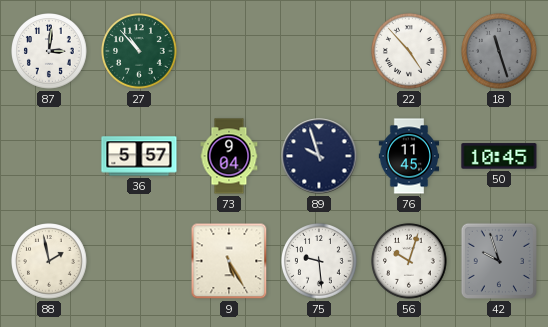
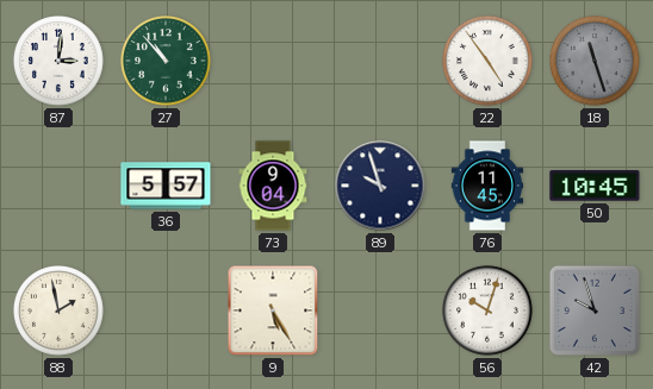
22: 4:53 -> 4:54
75: 9:29 -> none
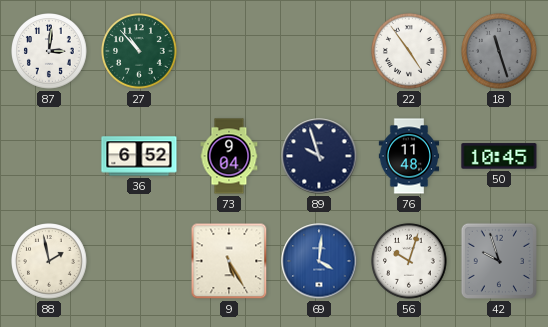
36: 5:57 -> 6:52
76: 11:45 -> 11:48
69: none -> 4:01
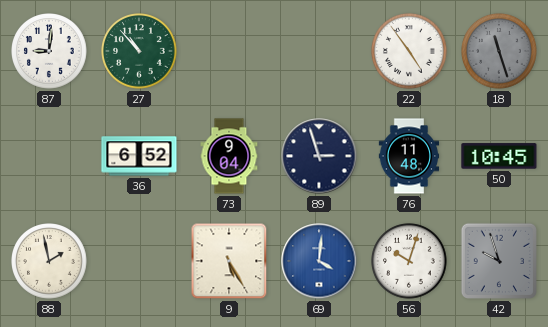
87: 3:01 -> 9:01
89: 9:57 -> 2:57
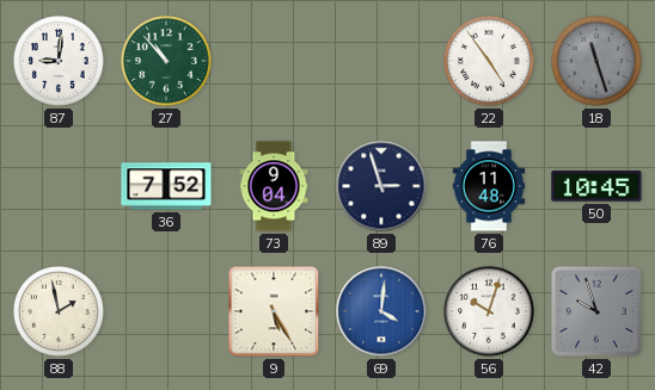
36: 6:52 -> 7:52
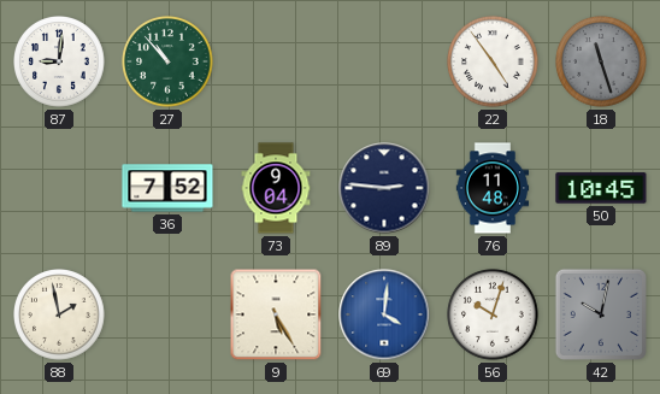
89: 2:57 -> 2:46
42: 9:57 -> 10:02
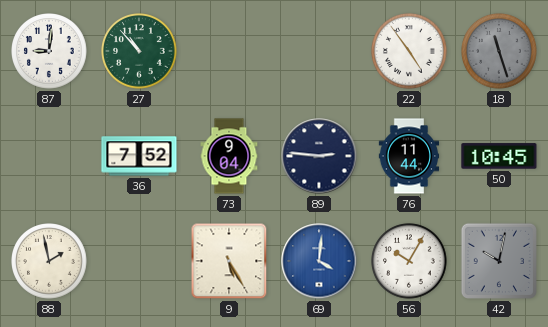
76: 11:48 -> 11:44
56: 10:03 -> 10:05
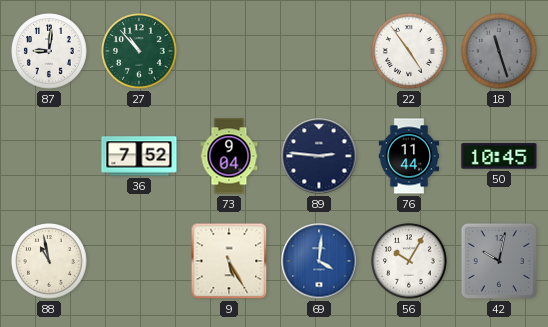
88: 1:58 -> 10:58
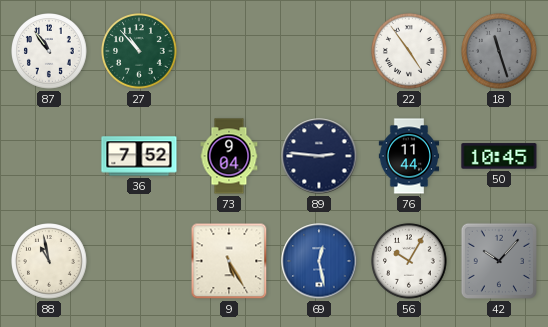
87: 9:01 -> 10:54
69: 4:01 -> 12:28
42: 10:02 -> 10:07
